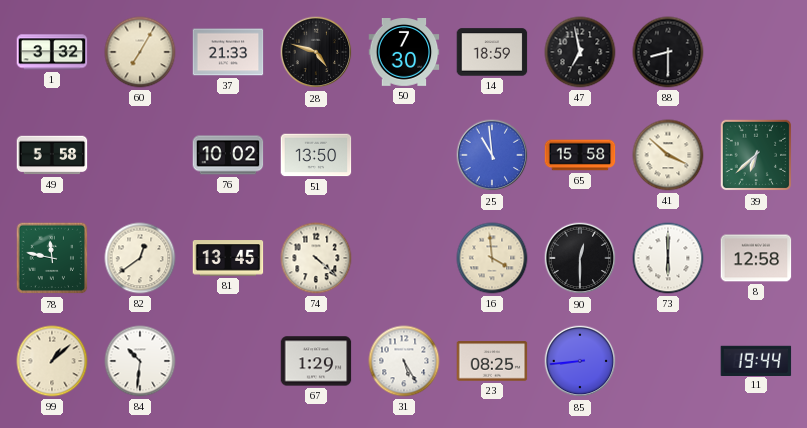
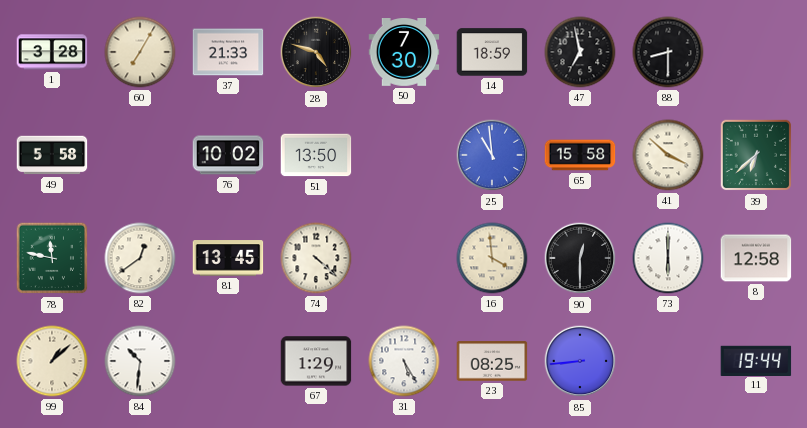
1: 3:32 -> 3:28
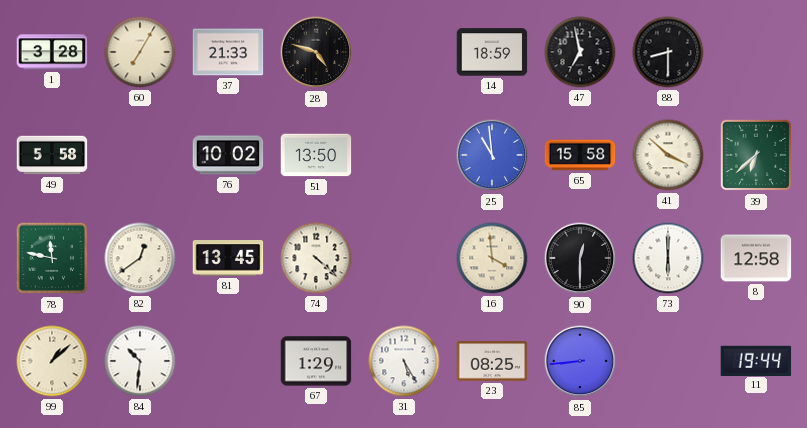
50: 7:30 -> none
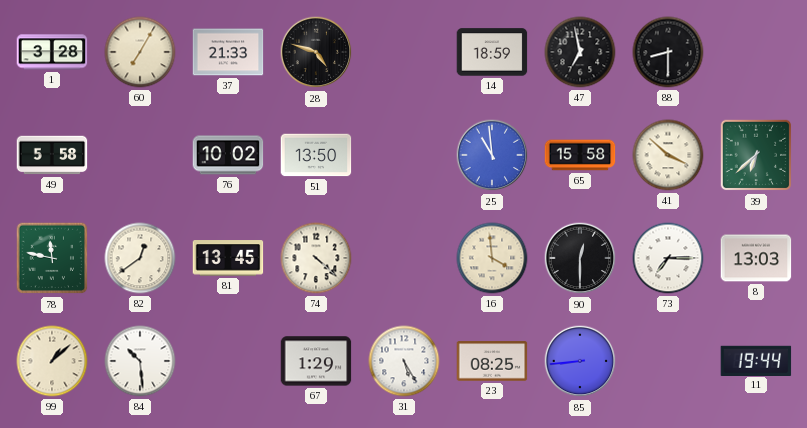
73: 6:00 -> 7:15
8: 12:58 -> 13:03
84: 10:31 -> 10:29
